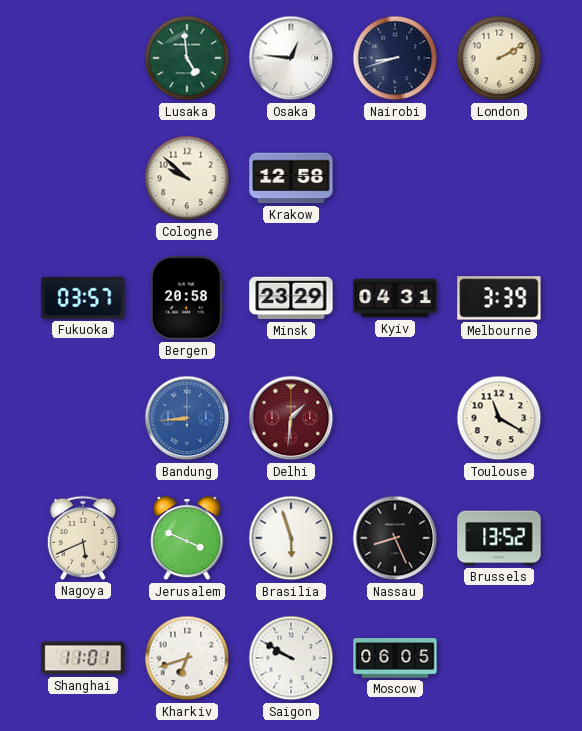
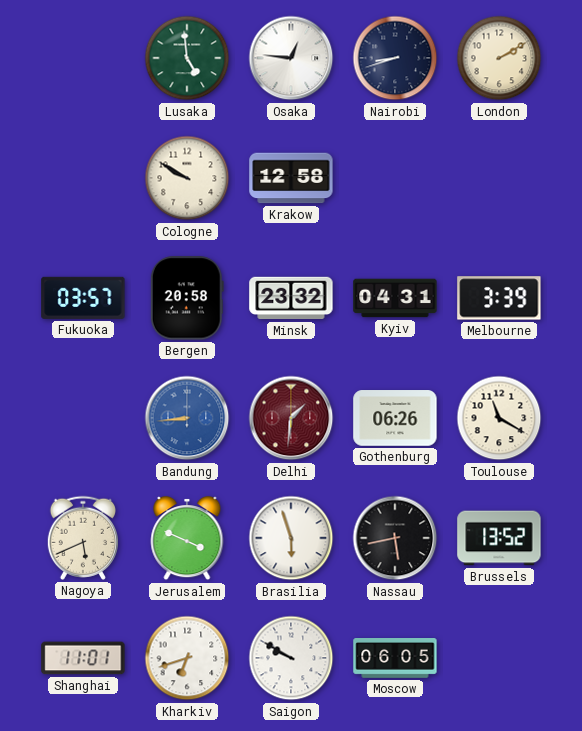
Cologne: 9:52 -> 9:50
Minsk: 23:29 -> 23:32
Gothenburg: none -> 06:26
Nassau: 8:26 -> 5:43
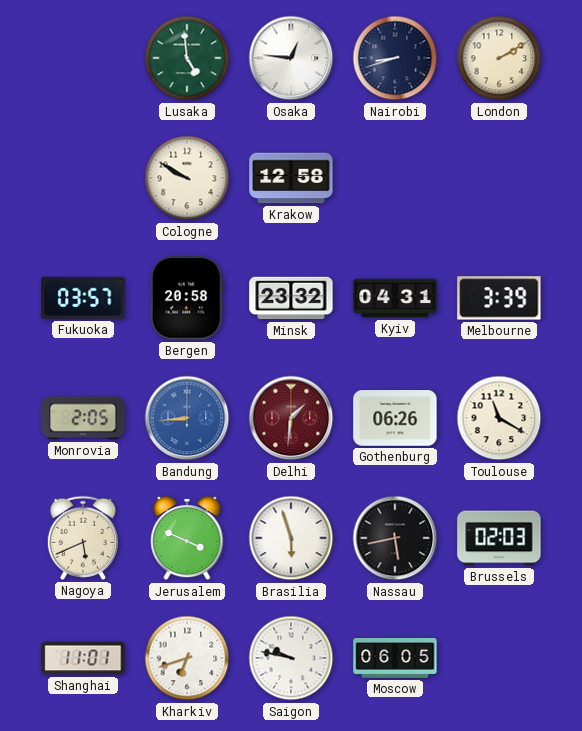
Monrovia: none -> 2:05
Brussels: 13:52 -> 02:03
Saigon: 9:50 -> 9:47
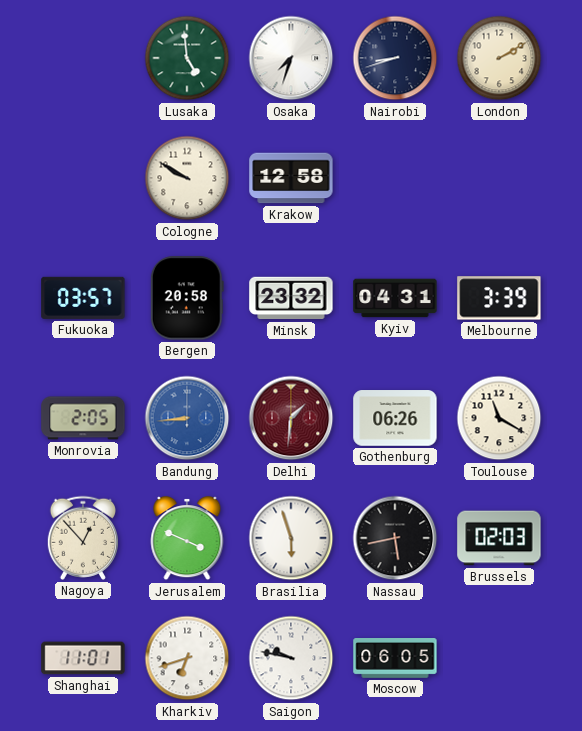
Osaka: 12:46 -> 7:33
Nagoya: 5:41 -> 12:53
